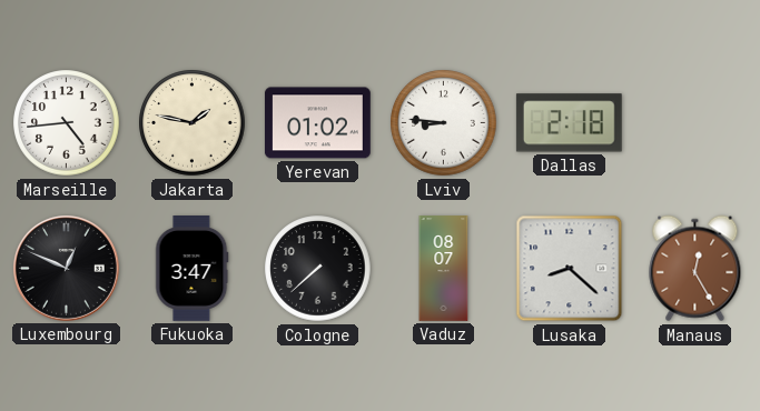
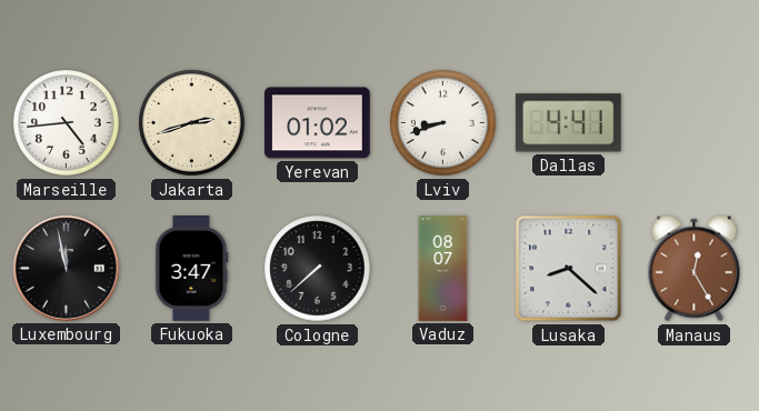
Jakarta: 1:47 -> 2:42
Lviv: 8:46 -> 8:42
Dallas: 2:18 -> 4:41
Luxembourg: 12:49 -> 11:58
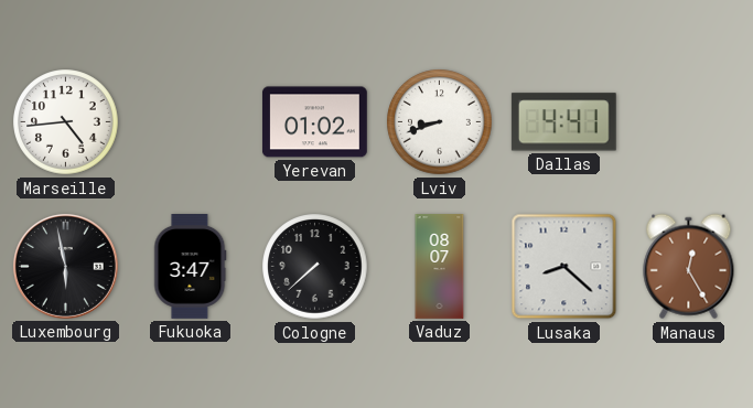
Jakarta: 2:42 -> none
Luxembourg: 11:58 -> 5:58
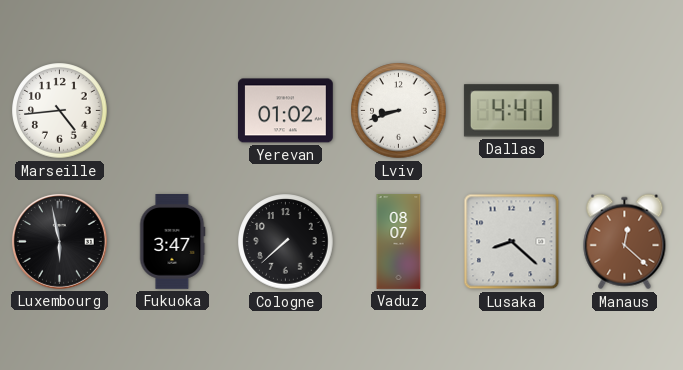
Manaus: 12:25 -> 12:22
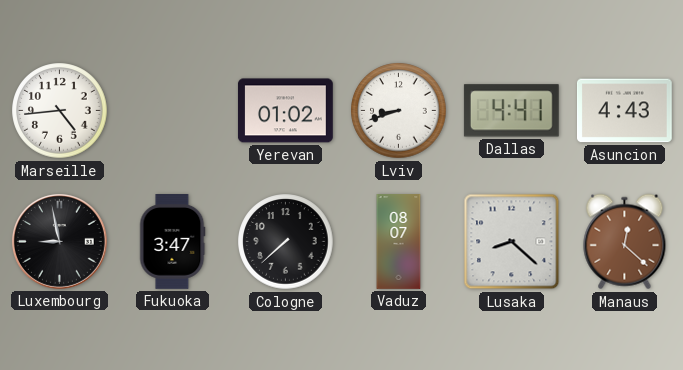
Asuncion: none -> 4:43
Luxembourg: 5:58 -> 8:58
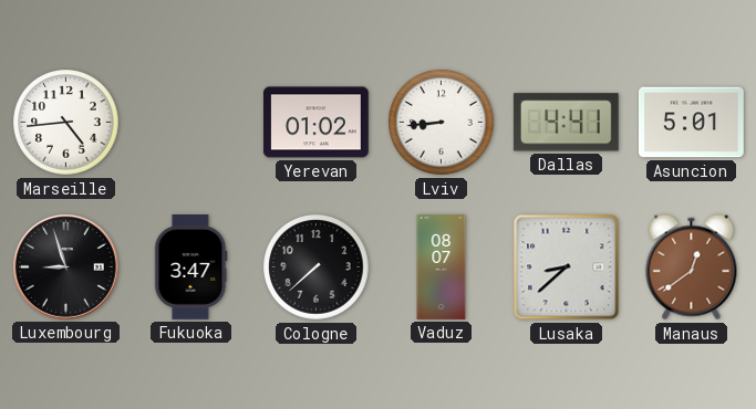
Lviv: 8:42 -> 8:44
Asuncion: 4:43 -> 5:01
Luxembourg: 8:58 -> 8:57
Lusaka: 8:22 -> 8:38
Manaus: 12:22 -> 12:39
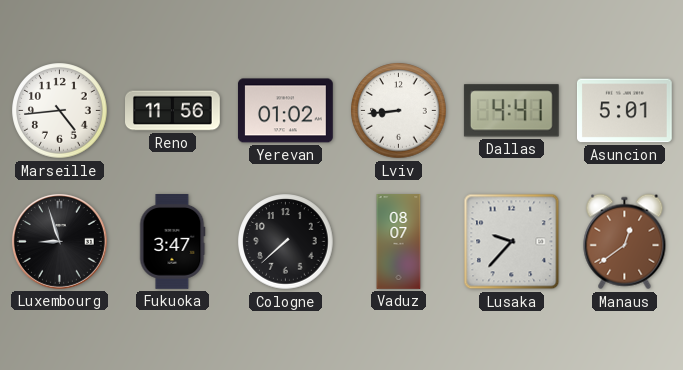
Reno: none -> 11:56
Lusaka: 8:38 -> 9:37
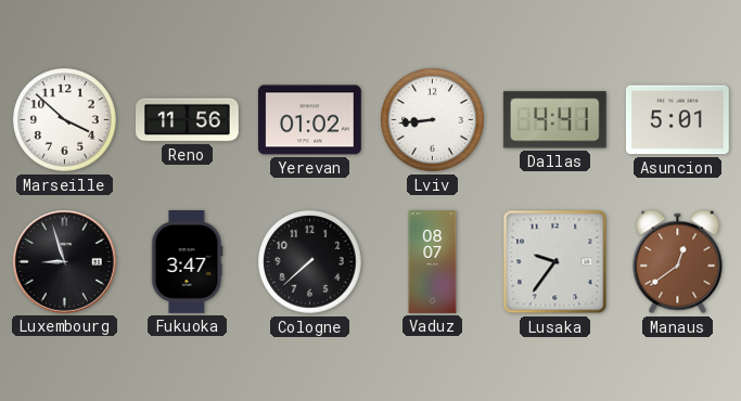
Marseille: 4:44 -> 3:52
Lusaka: 9:37 -> 9:36
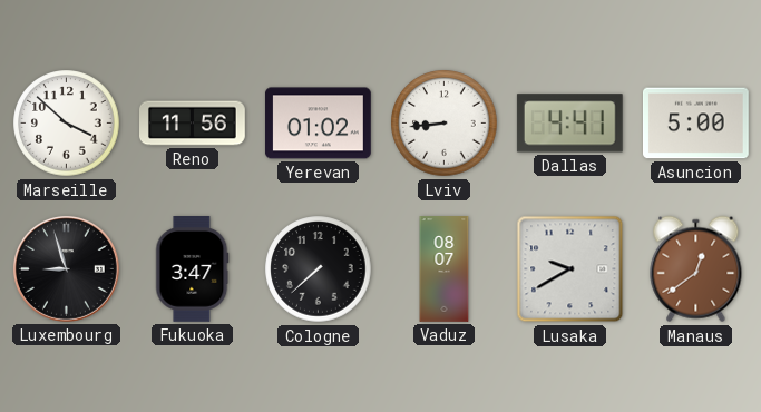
Asuncion: 5:01 -> 5:00
Lusaka: 9:36 -> 9:40
